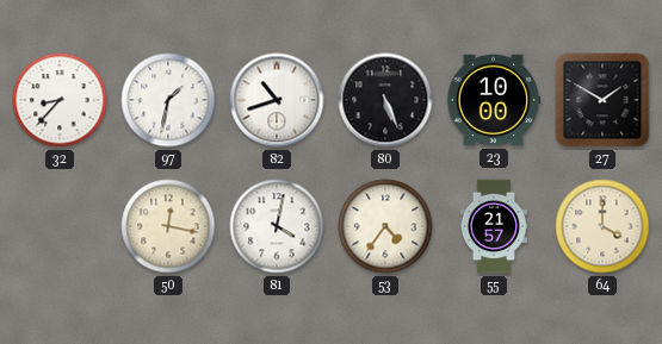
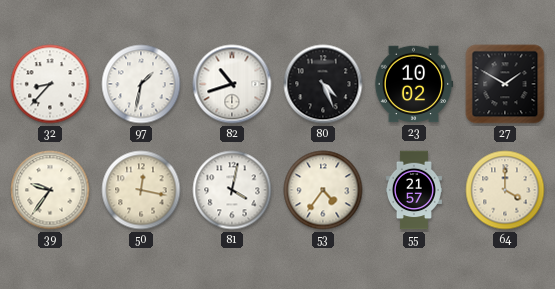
80: 5:26 -> 4:26
23: 10:00 -> 10:02
39: none -> 9:36
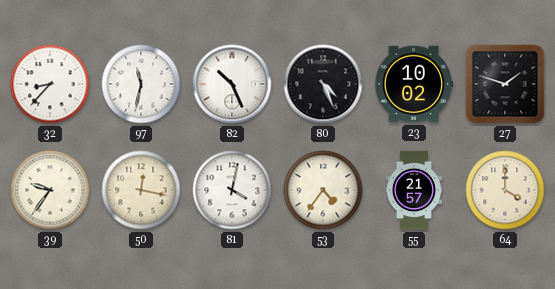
97: 1:32 -> 11:32
82: 10:42 -> 10:26
27: 1:50 -> 1:48
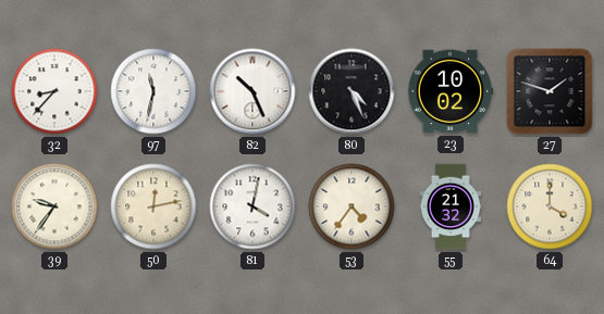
50: 12:17 -> 12:13
55: 21:57 -> 21:32
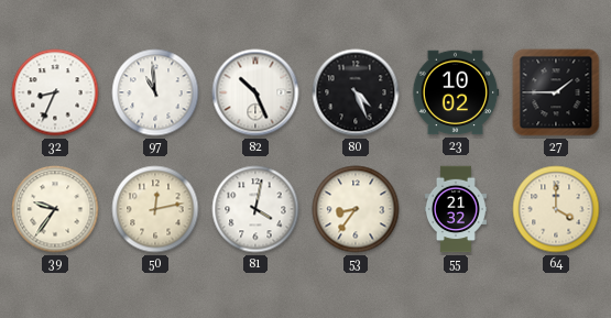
32: 8:37 -> 8:34
97: 11:32 -> 10:59
27: 1:48 -> 1:45
53: 4:36 -> 8:36
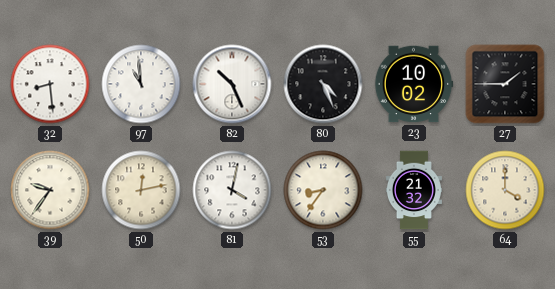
32: 8:34 -> 8:29
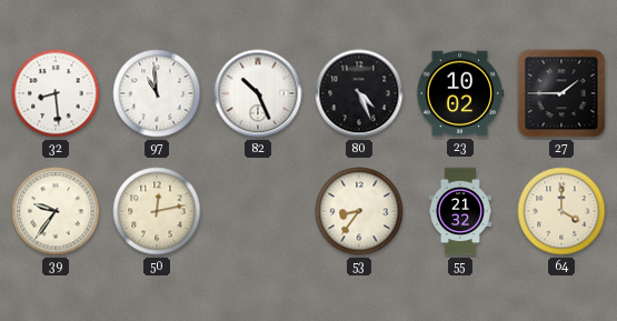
81: 4:02 -> none
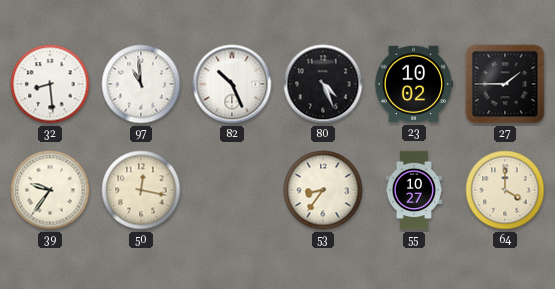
50: 12:13 -> 12:17
55: 21:32 -> 10:27
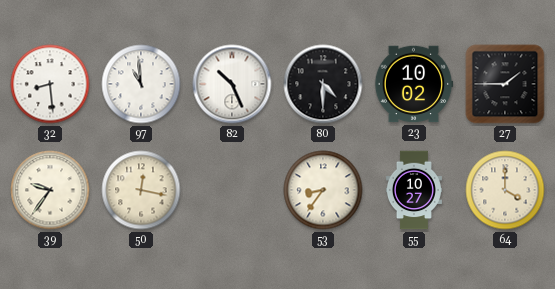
80: 4:26 -> 4:30
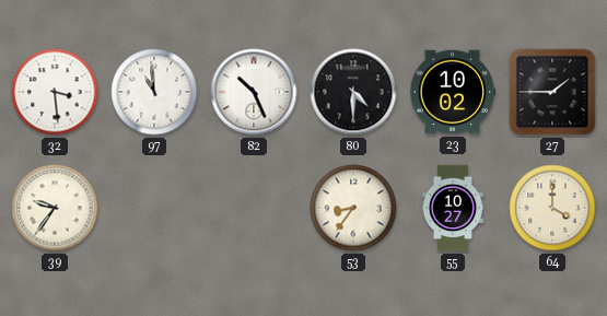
32: 8:29 -> 3:29
50: 12:17 -> none
